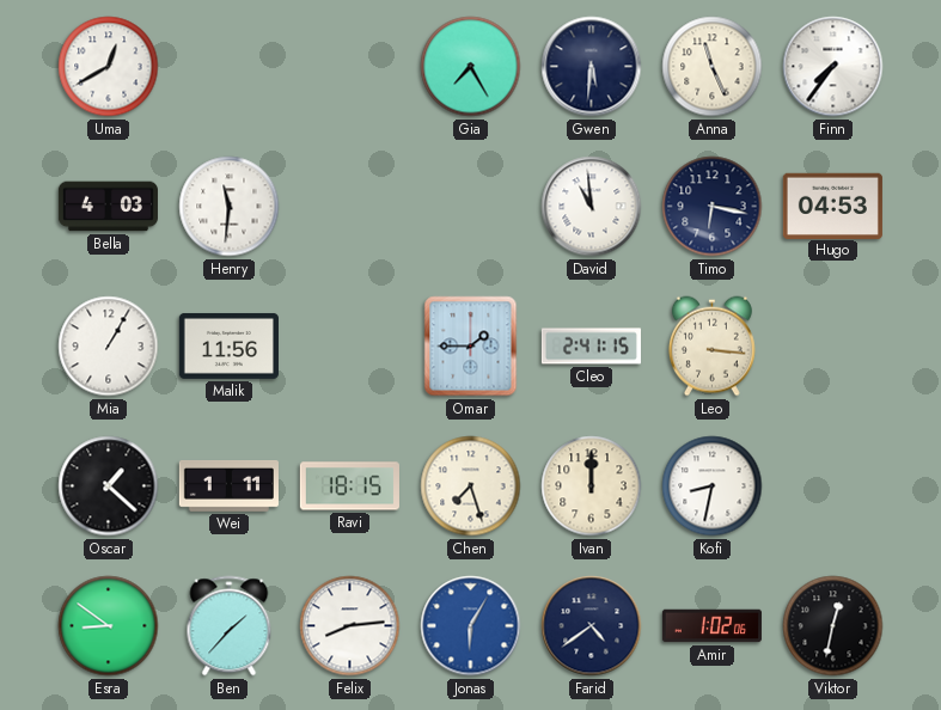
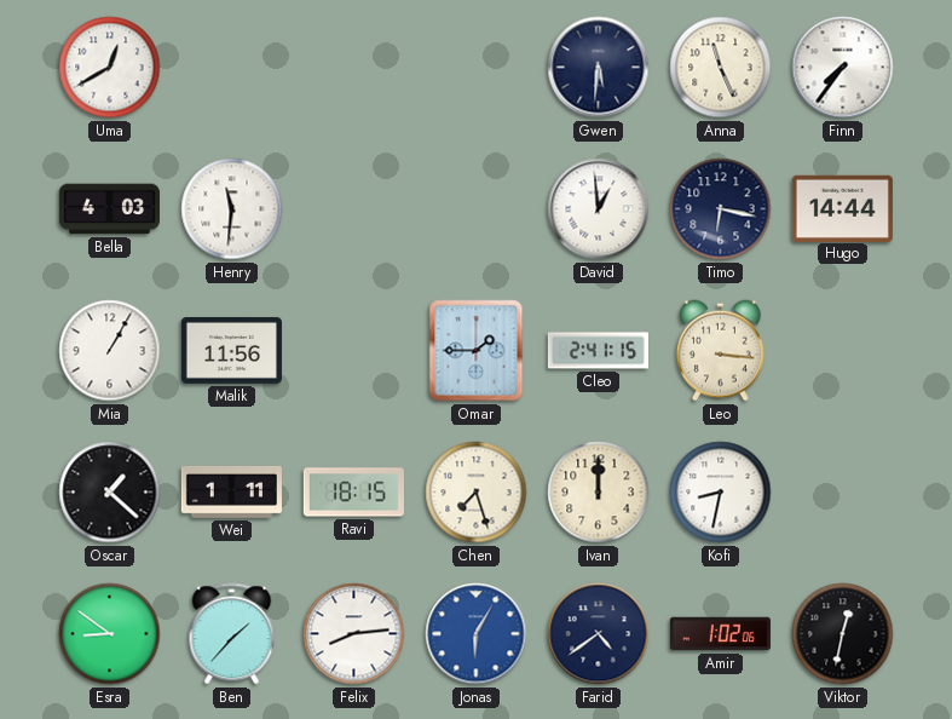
Gia: 7:25 -> none
David: 10:59 -> 12:59
Hugo: 04:53 -> 14:44
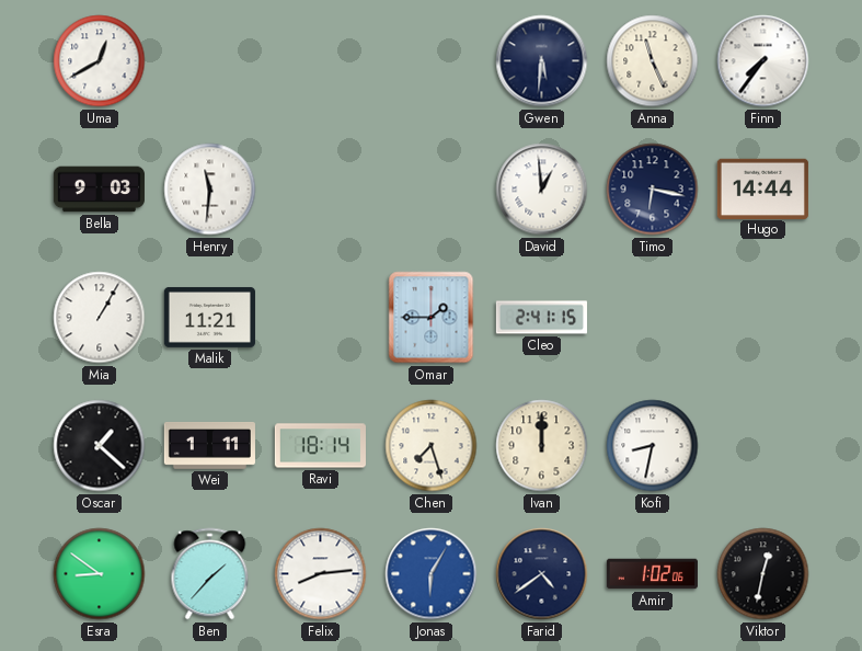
Bella: 4:03 -> 9:03
Malik: 11:56 -> 11:21
Leo: 3:16 -> none
Ravi: 18:15 -> 18:14
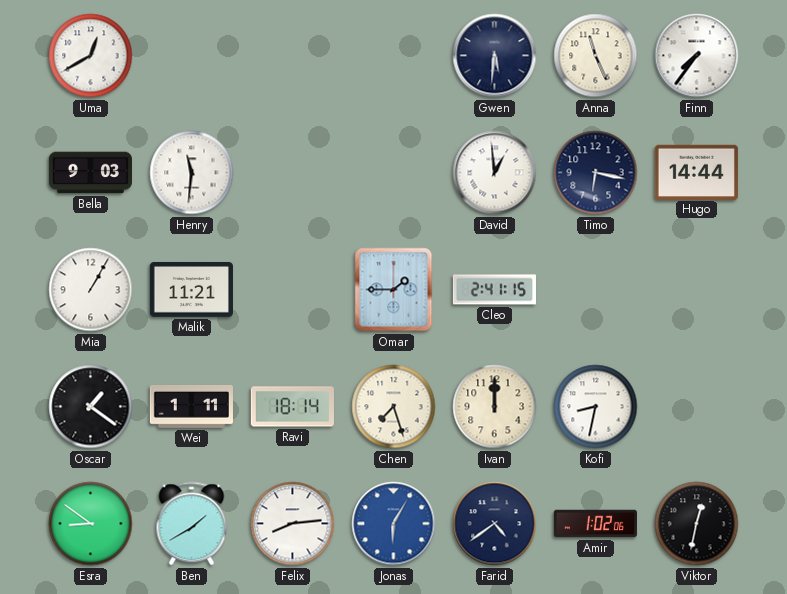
Oscar: 1:22 -> 1:21
Ben: 1:37 -> 1:40
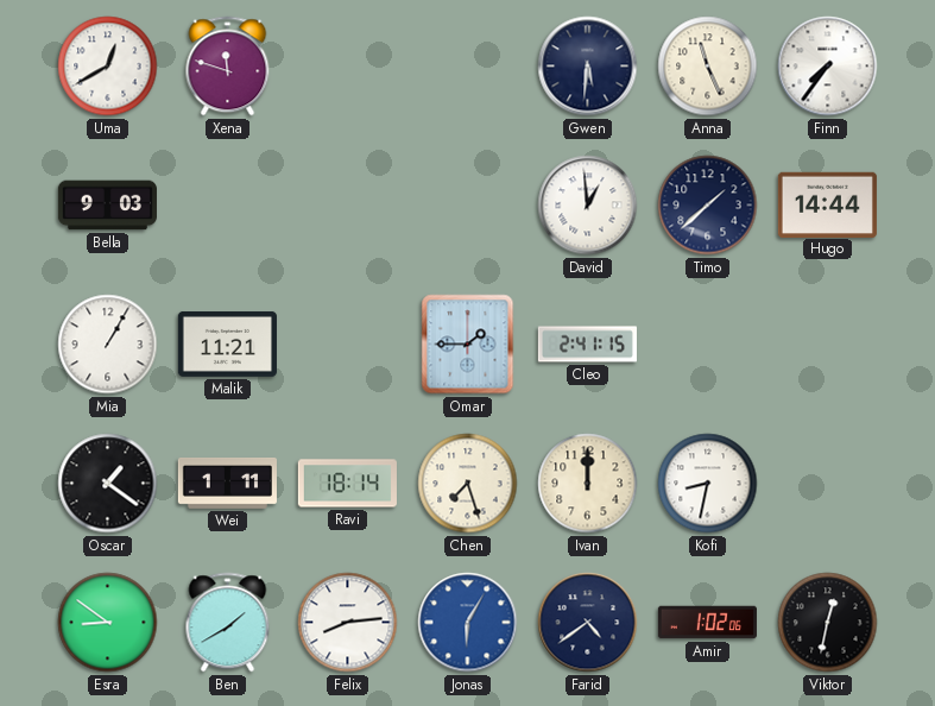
Xena: none -> 11:48
Henry: 11:31 -> none
Timo: 6:17 -> 1:38
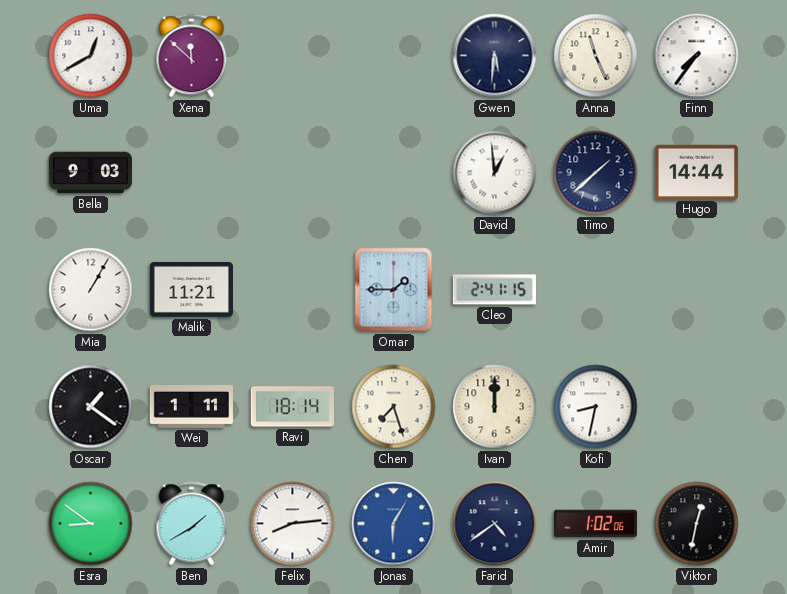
Xena: 11:48 -> 11:52
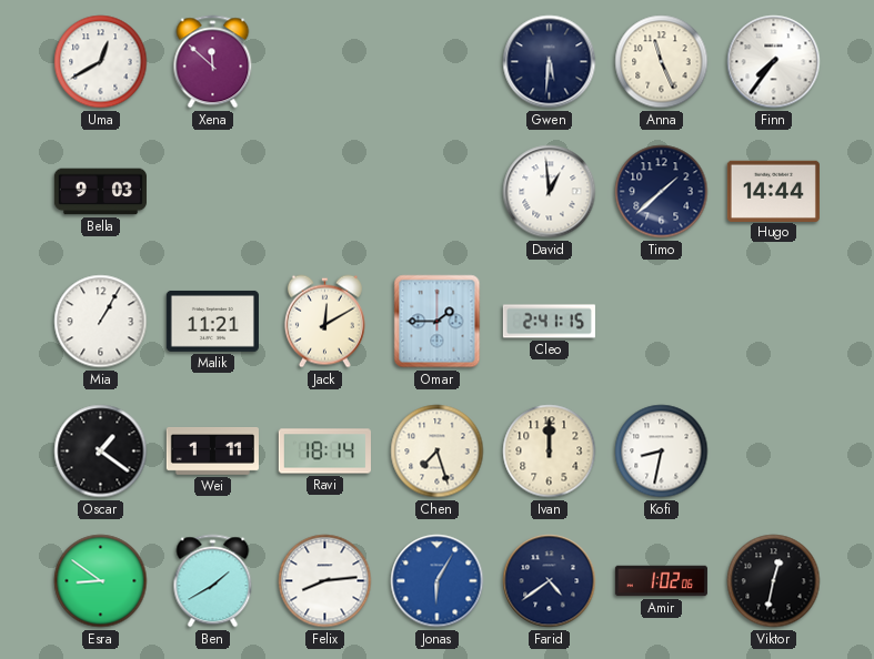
Jack: none -> 12:10
